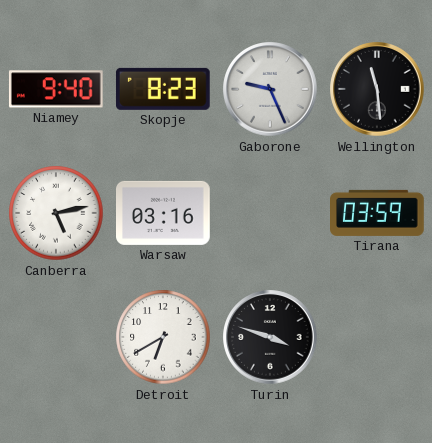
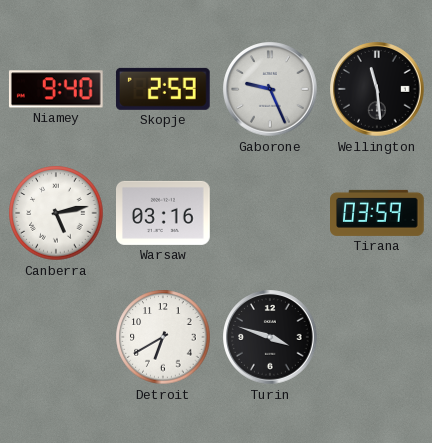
Skopje: 8:23 -> 2:59
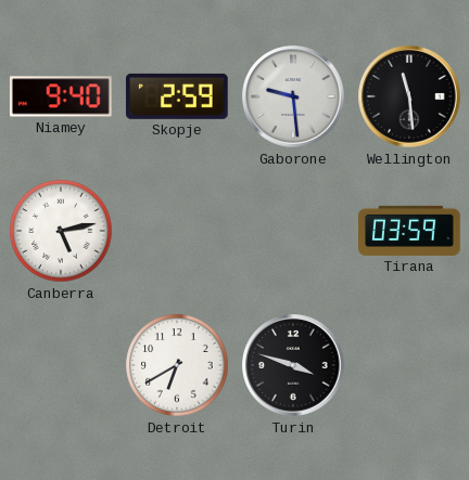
Gaborone: 9:26 -> 9:29
Warsaw: 03:16 -> none
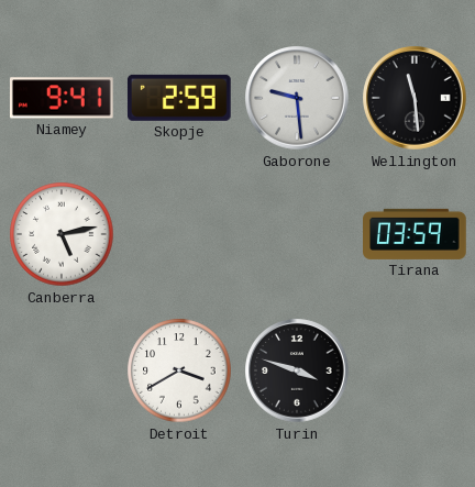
Niamey: 9:40 -> 9:41
Detroit: 6:40 -> 3:40
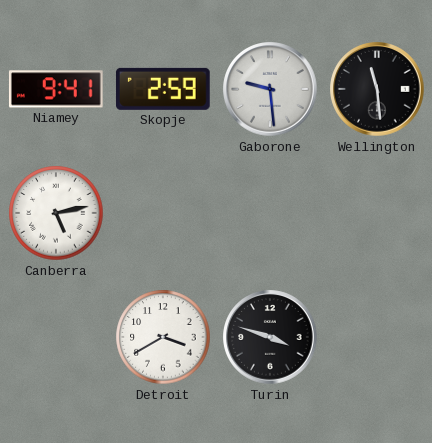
Tirana: 03:59 -> none
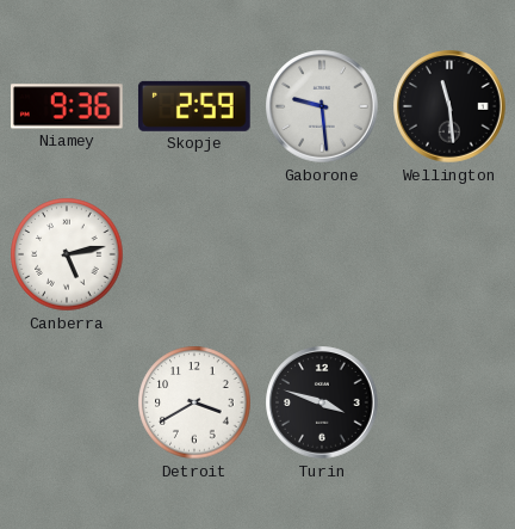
Niamey: 9:41 -> 9:36
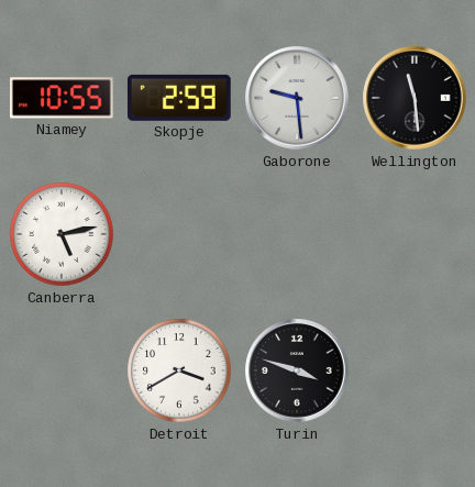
Niamey: 9:36 -> 10:55
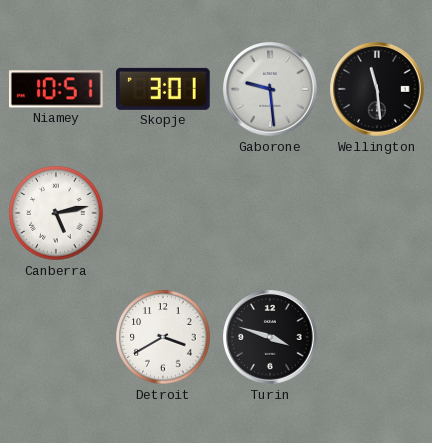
Niamey: 10:55 -> 10:51
Skopje: 2:59 -> 3:01
